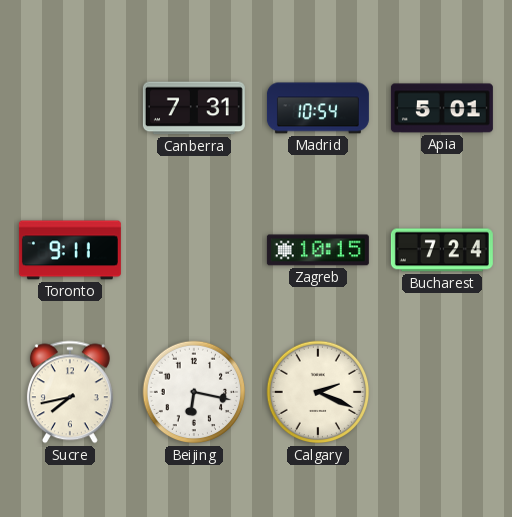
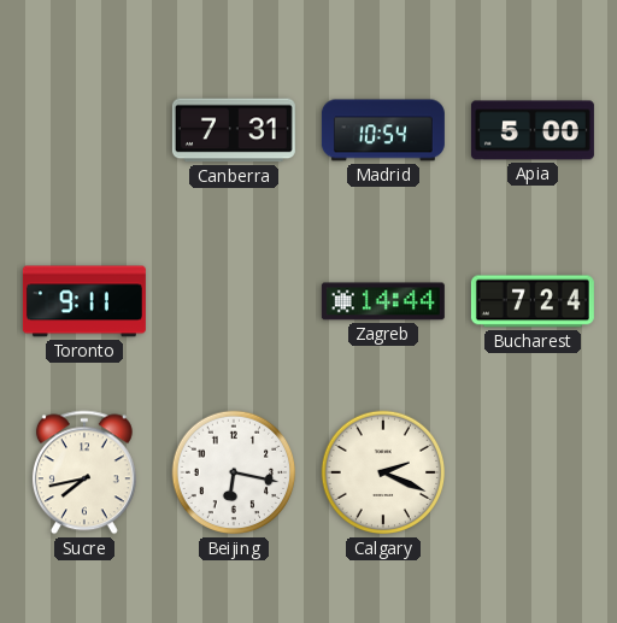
Apia: 5:01 -> 5:00
Zagreb: 10:15 -> 14:44
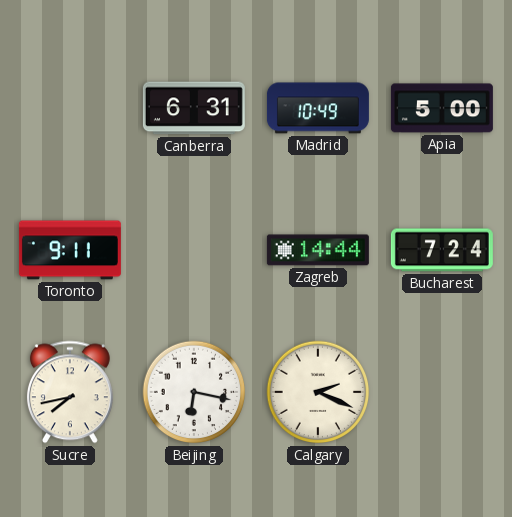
Canberra: 7:31 -> 6:31
Madrid: 10:54 -> 10:49
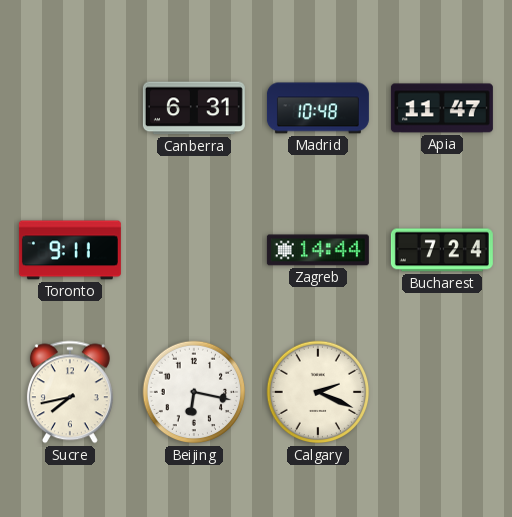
Madrid: 10:49 -> 10:48
Apia: 5:00 -> 11:47
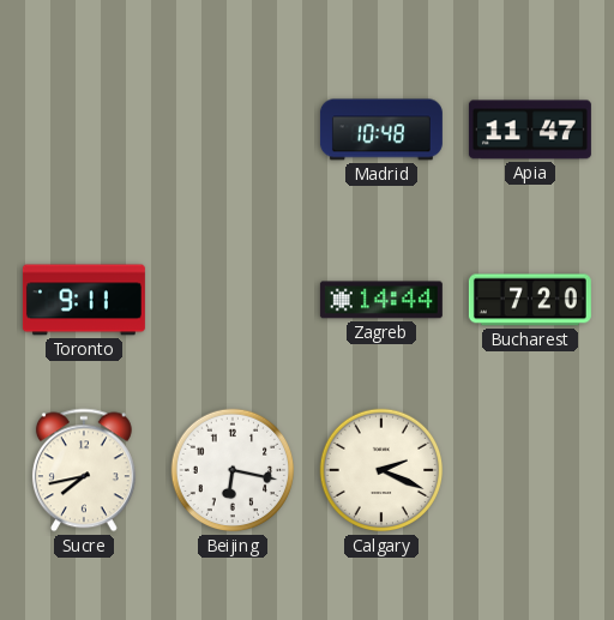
Canberra: 6:31 -> none
Bucharest: 7:24 -> 7:20
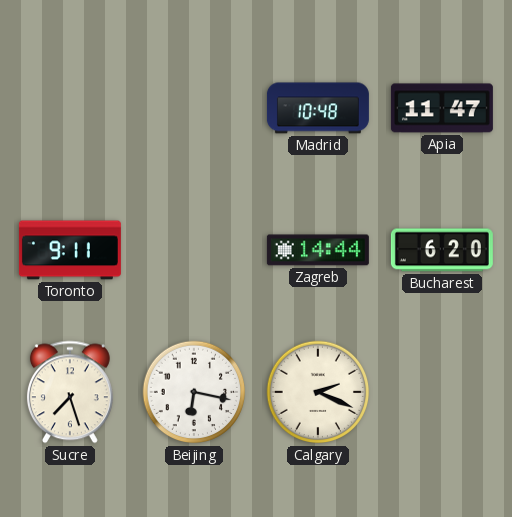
Bucharest: 7:20 -> 6:20
Sucre: 7:43 -> 7:27
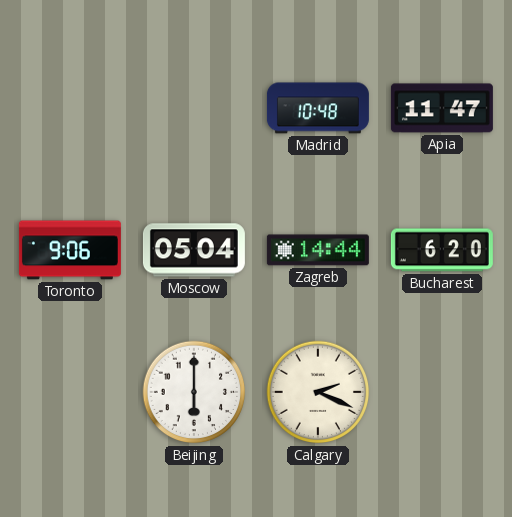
Toronto: 9:11 -> 9:06
Moscow: none -> 05:04
Sucre: 7:27 -> none
Beijing: 6:17 -> 6:00
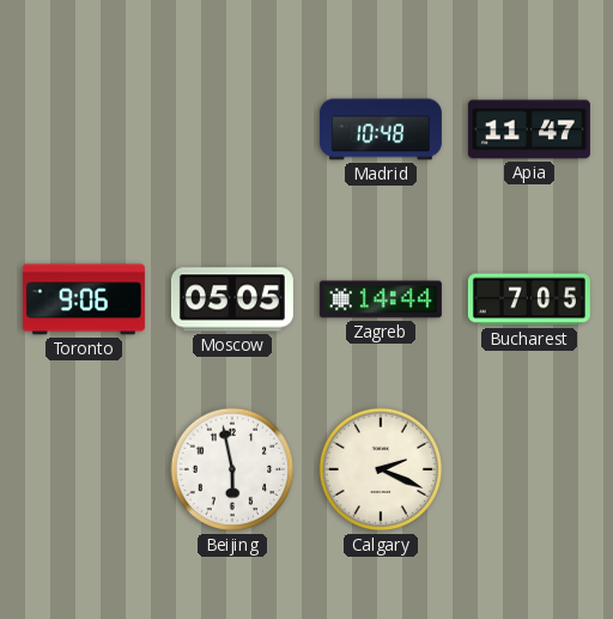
Moscow: 05:04 -> 05:05
Bucharest: 6:20 -> 7:05
Beijing: 6:00 -> 5:58
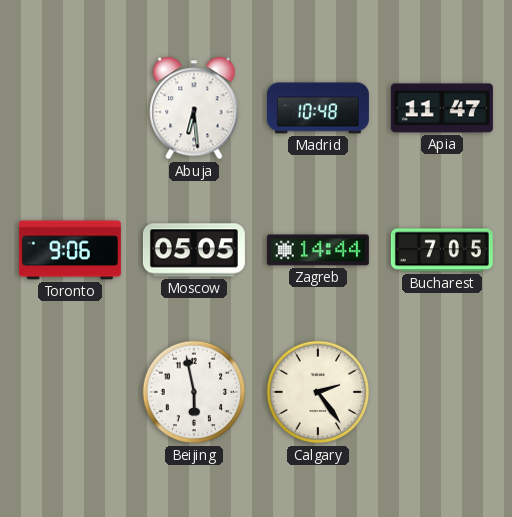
Abuja: none -> 6:29
Calgary: 2:19 -> 2:24
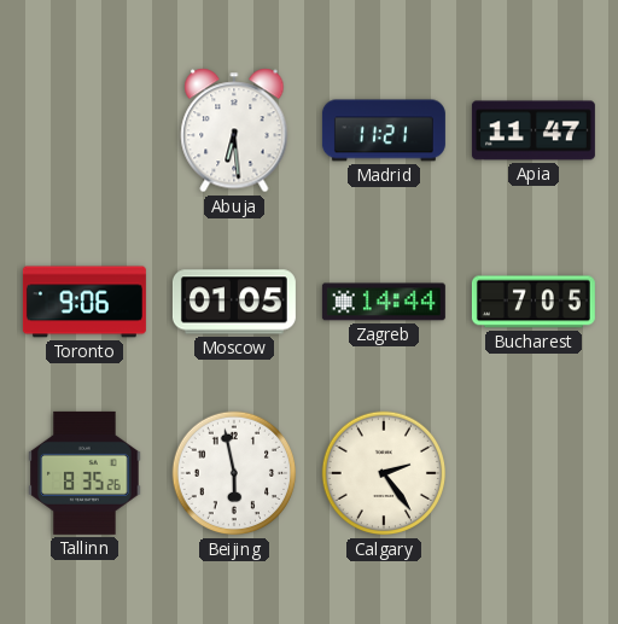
Madrid: 10:48 -> 11:21
Moscow: 05:05 -> 01:05
Tallinn: none -> 8:35
